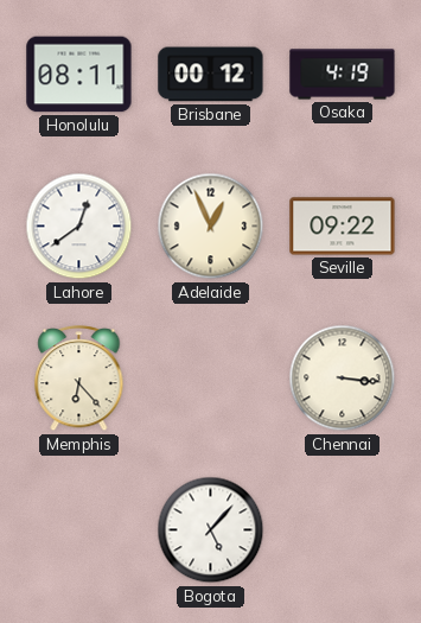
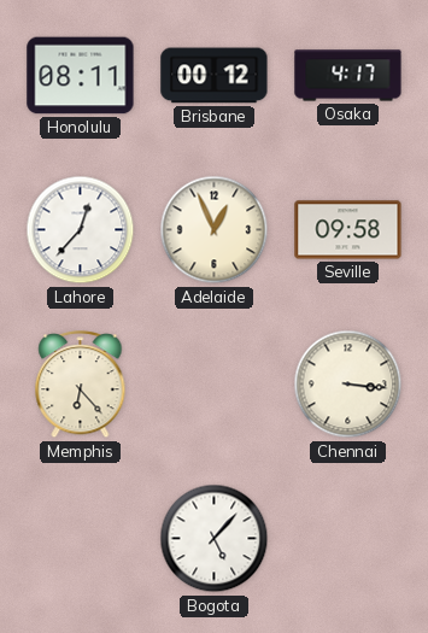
Osaka: 4:19 -> 4:17
Lahore: 12:39 -> 12:37
Seville: 09:22 -> 09:58
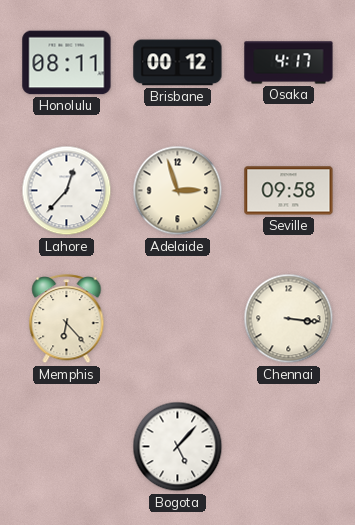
Adelaide: 12:56 -> 2:57
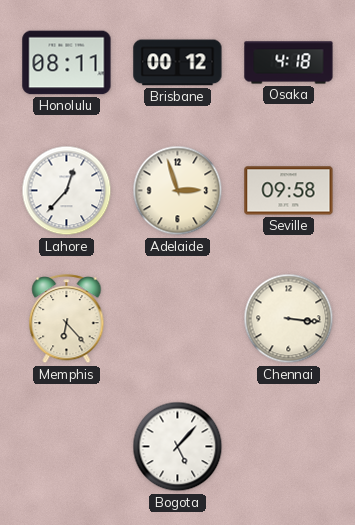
Osaka: 4:17 -> 4:18
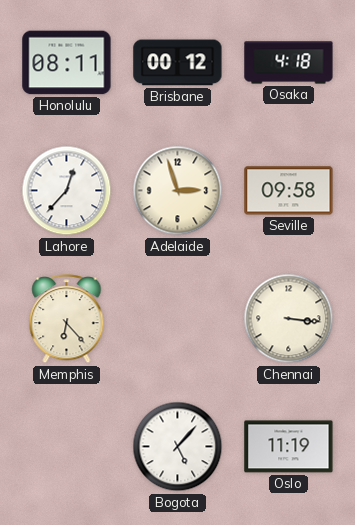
Oslo: none -> 11:19
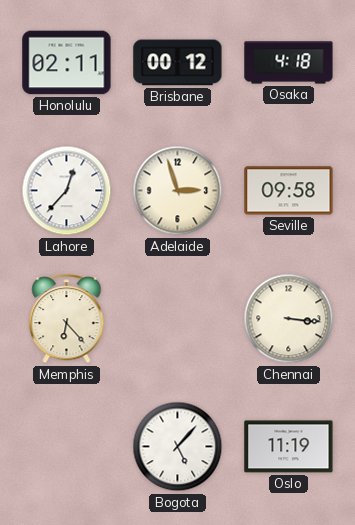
Honolulu: 08:11 -> 02:11
